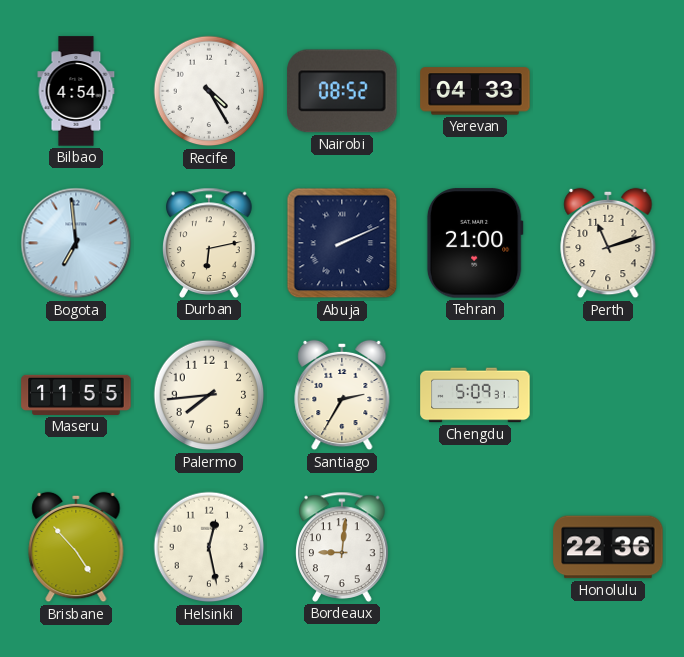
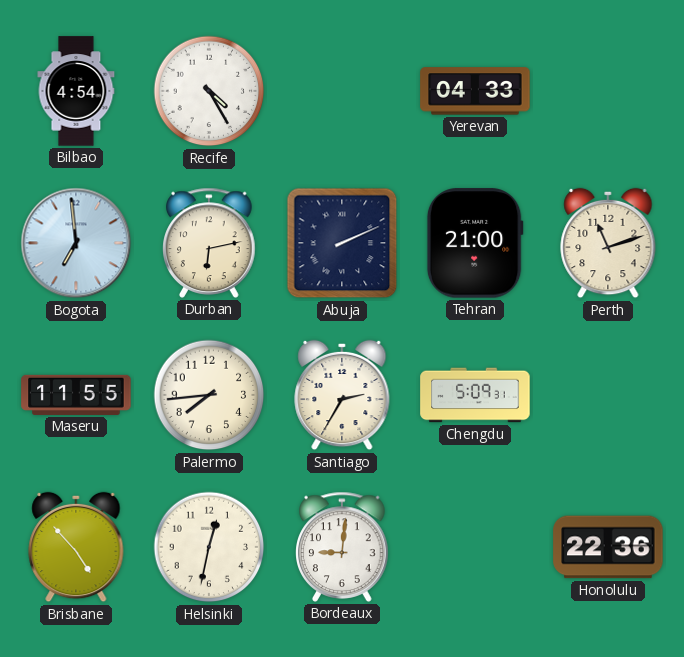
Nairobi: 08:52 -> none
Helsinki: 12:28 -> 12:32
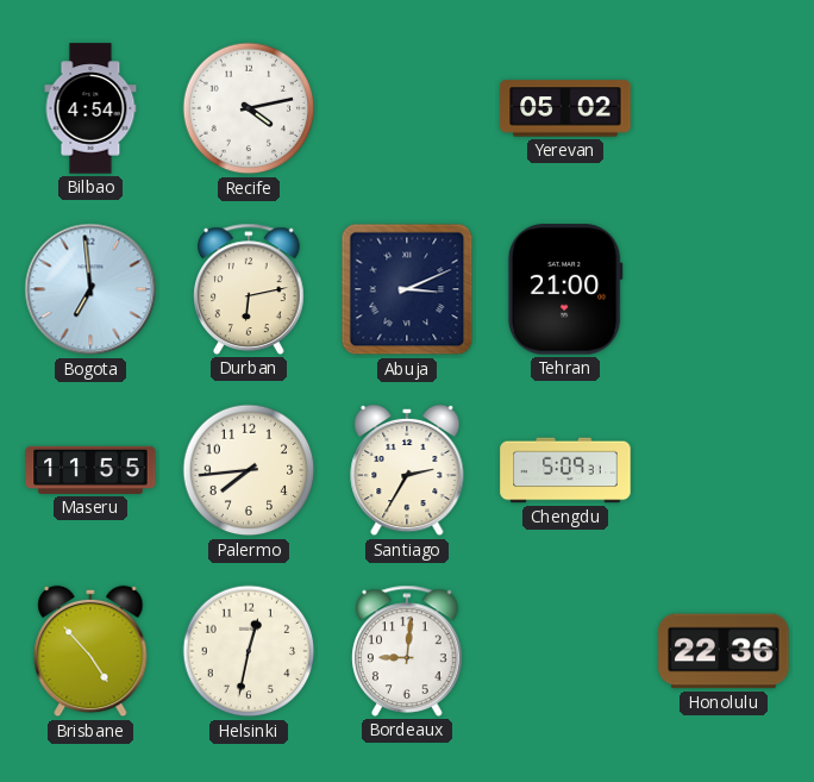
Recife: 4:25 -> 4:13
Yerevan: 04:33 -> 05:02
Abuja: 2:11 -> 3:11
Perth: 11:12 -> none
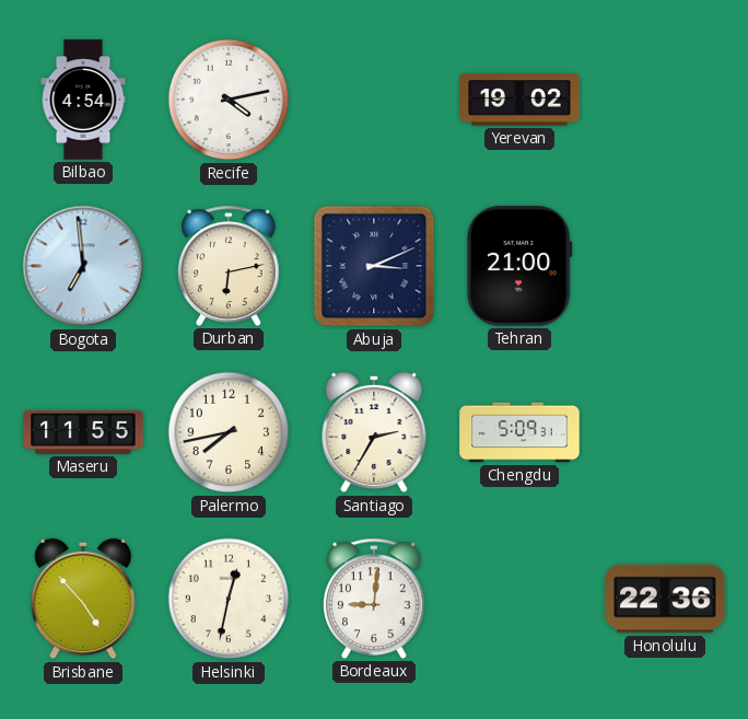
Yerevan: 05:02 -> 19:02
Palermo: 7:44 -> 7:43
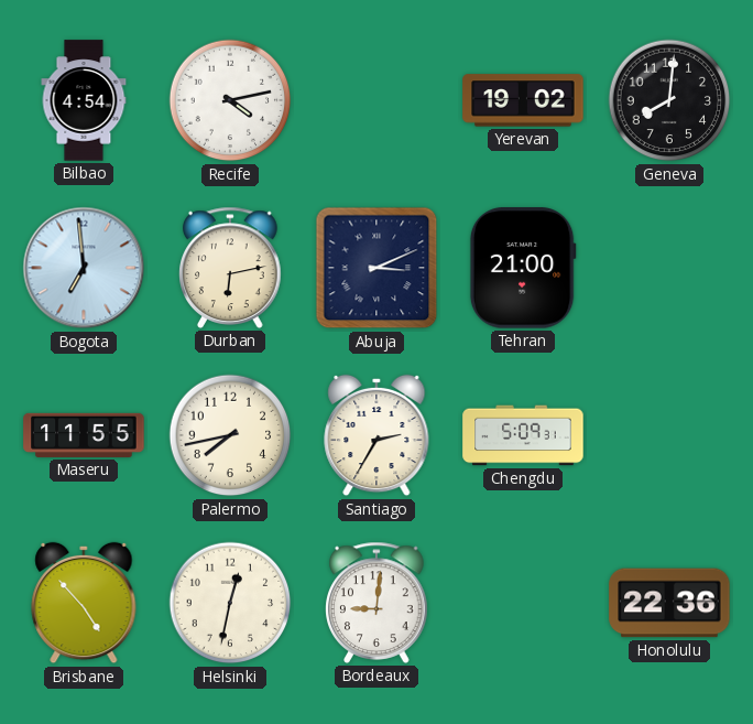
Geneva: none -> 8:01
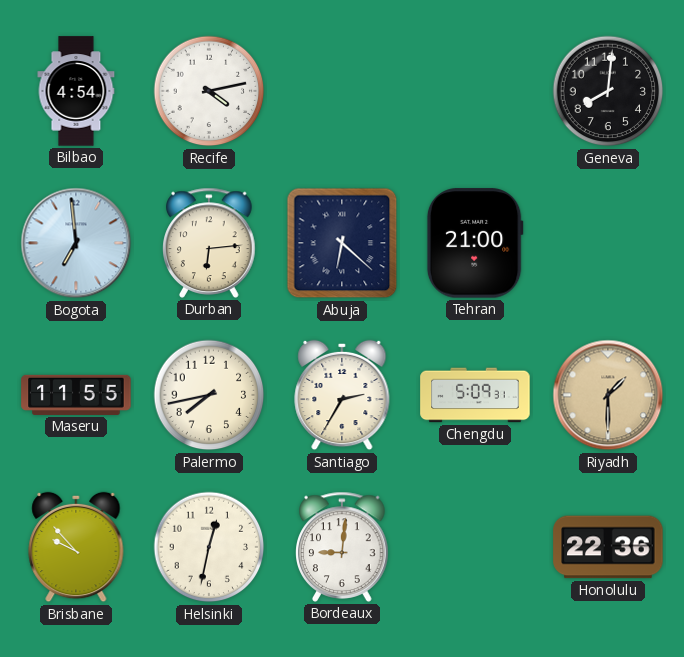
Yerevan: 19:02 -> none
Durban: 6:13 -> 6:14
Abuja: 3:11 -> 6:22
Riyadh: none -> 1:30
Brisbane: 4:53 -> 9:53
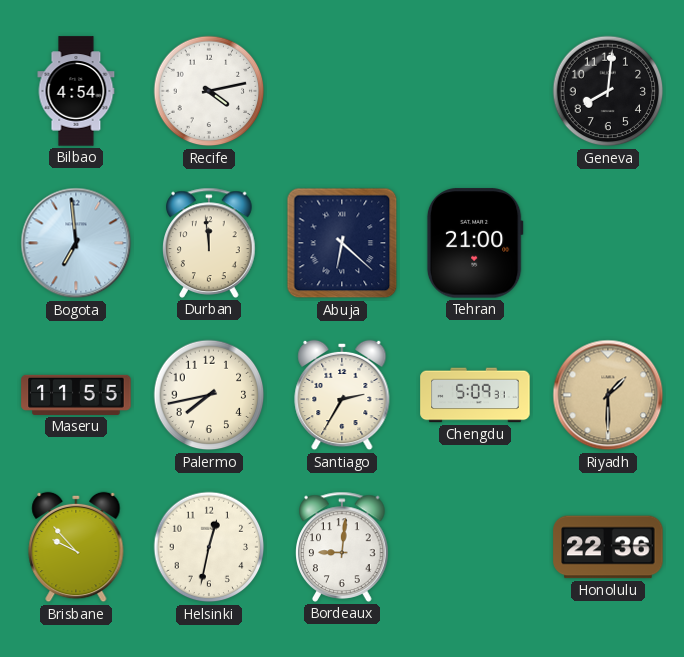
Durban: 6:14 -> 11:59
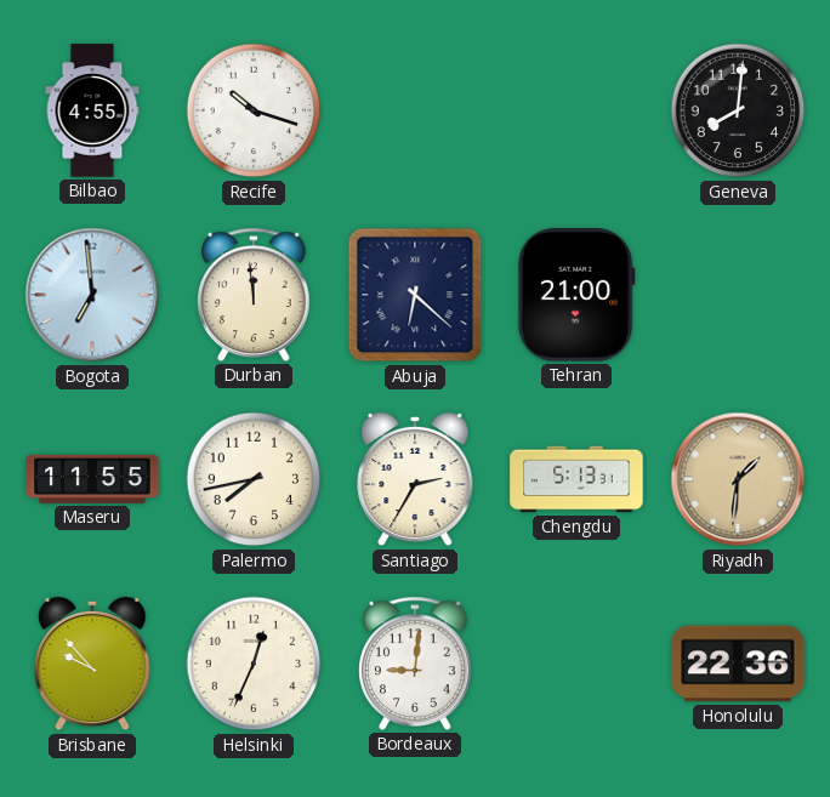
Bilbao: 4:54 -> 4:55
Recife: 4:13 -> 10:18
Chengdu: 5:09 -> 5:13
Riyadh: 1:30 -> 1:31
Helsinki: 12:32 -> 12:34
